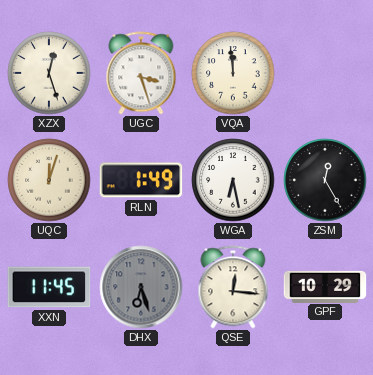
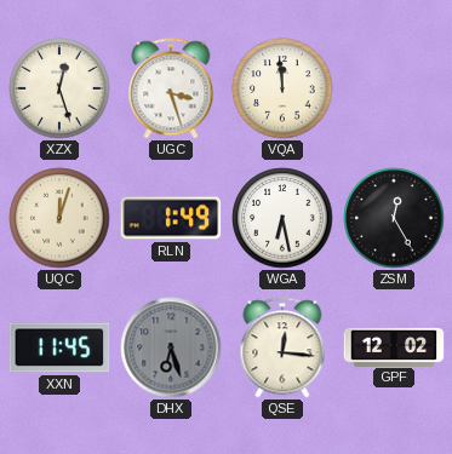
GPF: 10:29 -> 12:02
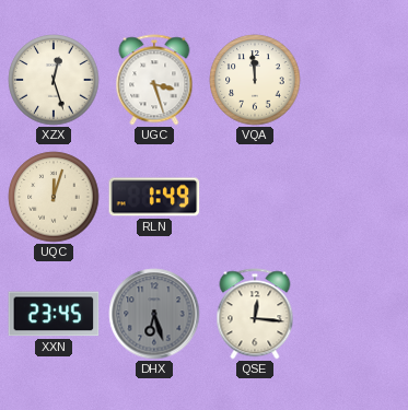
WGA: 6:28 -> none
ZSM: 12:25 -> none
XXN: 11:45 -> 23:45
GPF: 12:02 -> none
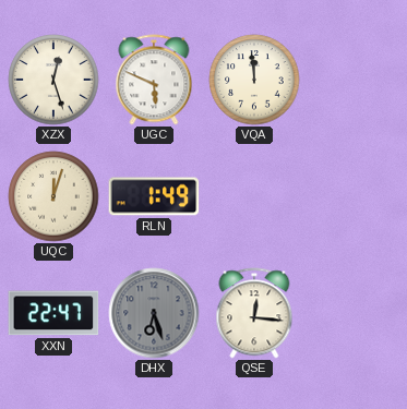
UGC: 3:27 -> 5:49
XXN: 23:45 -> 22:47
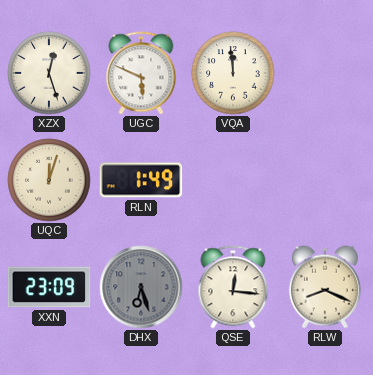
XXN: 22:47 -> 23:09
RLW: none -> 8:19
